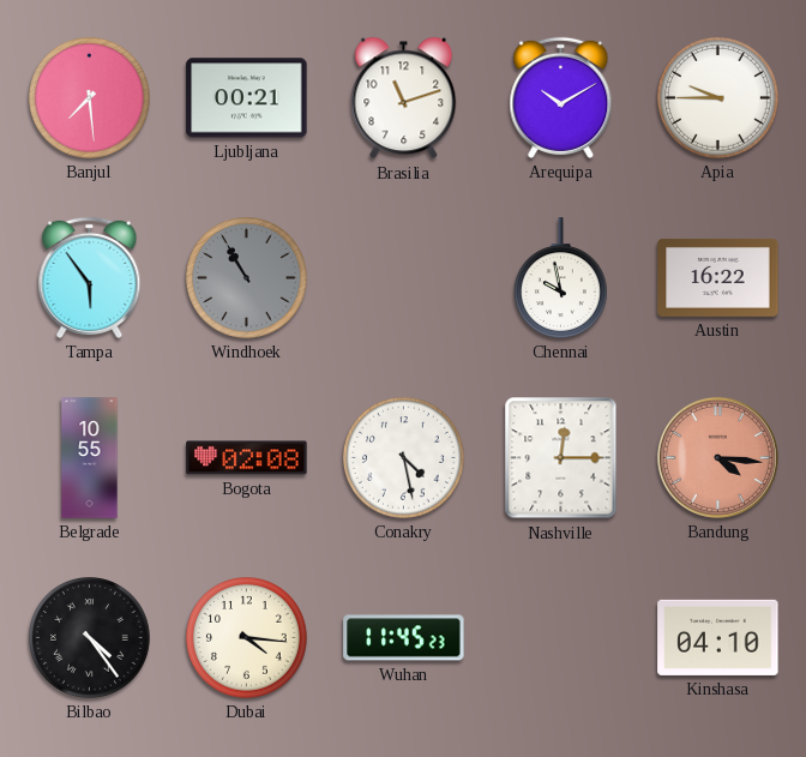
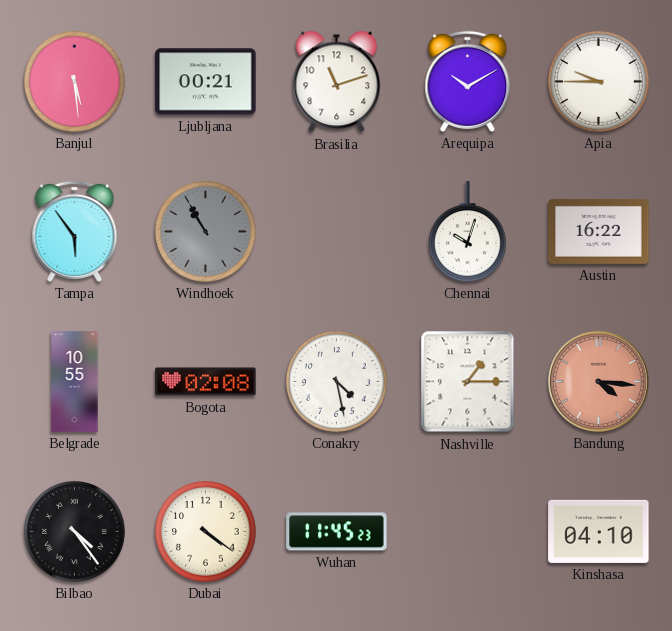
Banjul: 7:29 -> 5:29
Chennai: 9:58 -> 10:03
Nashville: 12:15 -> 1:15
Dubai: 4:16 -> 4:21
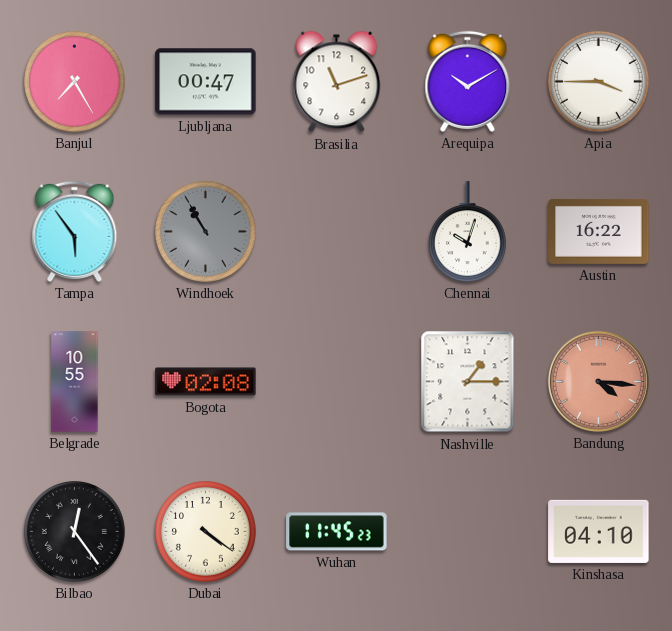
Banjul: 5:29 -> 7:25
Ljubljana: 00:21 -> 00:47
Apia: 9:45 -> 3:45
Conakry: 4:28 -> none
Bilbao: 4:24 -> 12:24
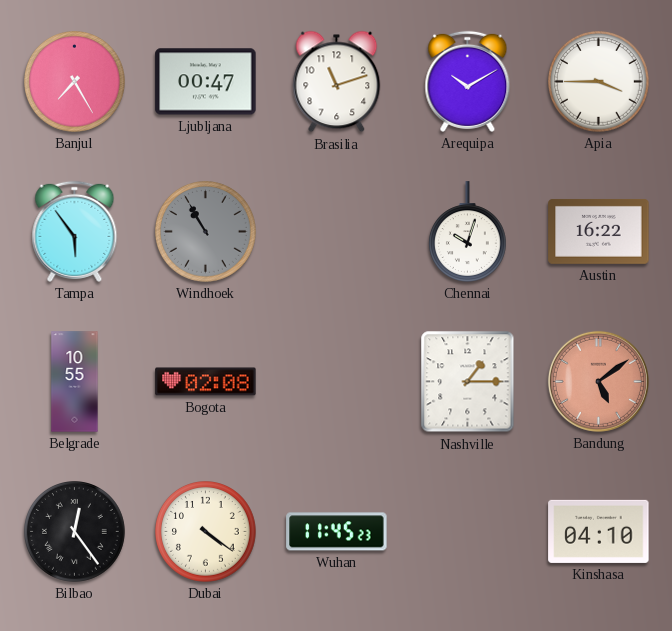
Bandung: 4:16 -> 5:09
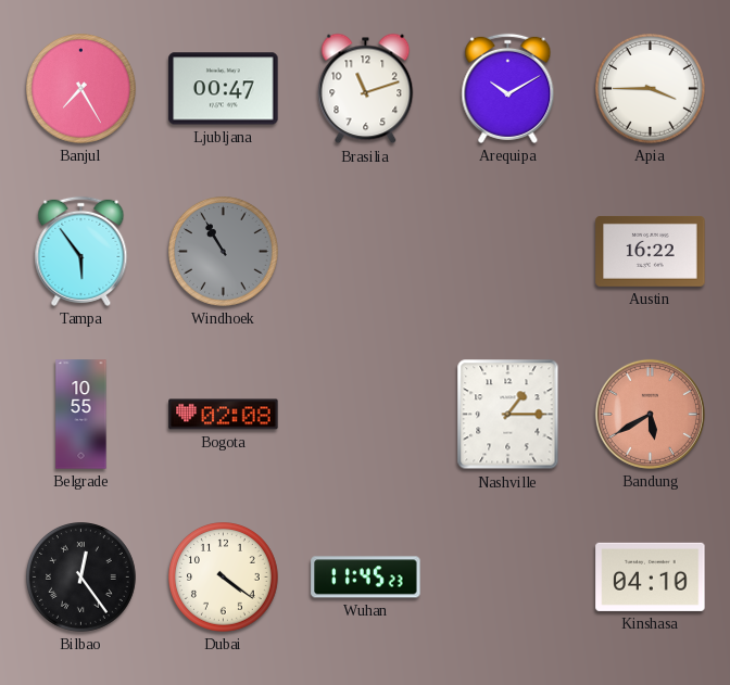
Chennai: 10:03 -> none
Bandung: 5:09 -> 5:40
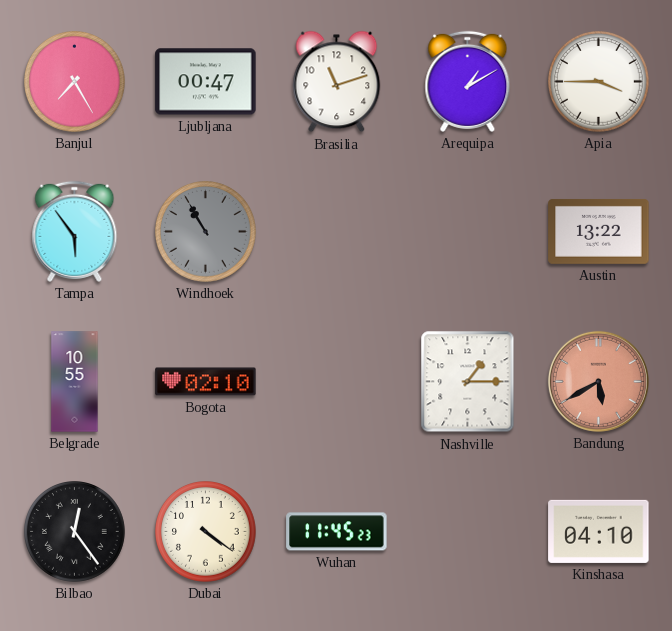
Arequipa: 10:10 -> 1:10
Austin: 16:22 -> 13:22
Bogota: 02:08 -> 02:10
